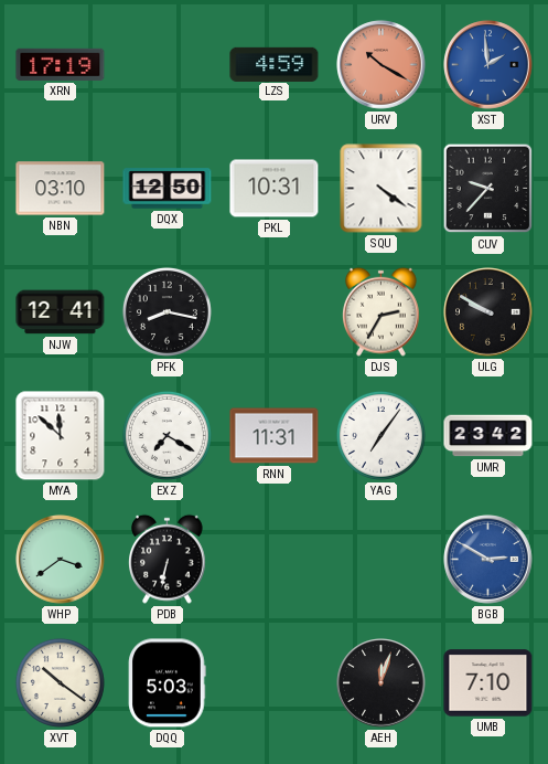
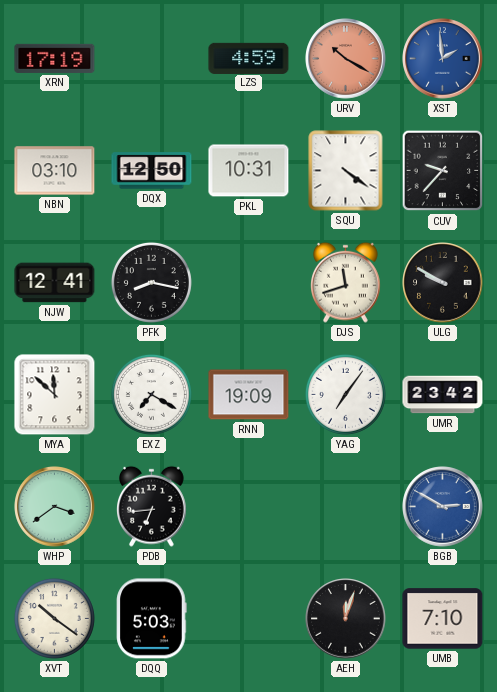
DJS: 2:35 -> 11:42
RNN: 11:31 -> 19:09
PDB: 6:32 -> 6:44
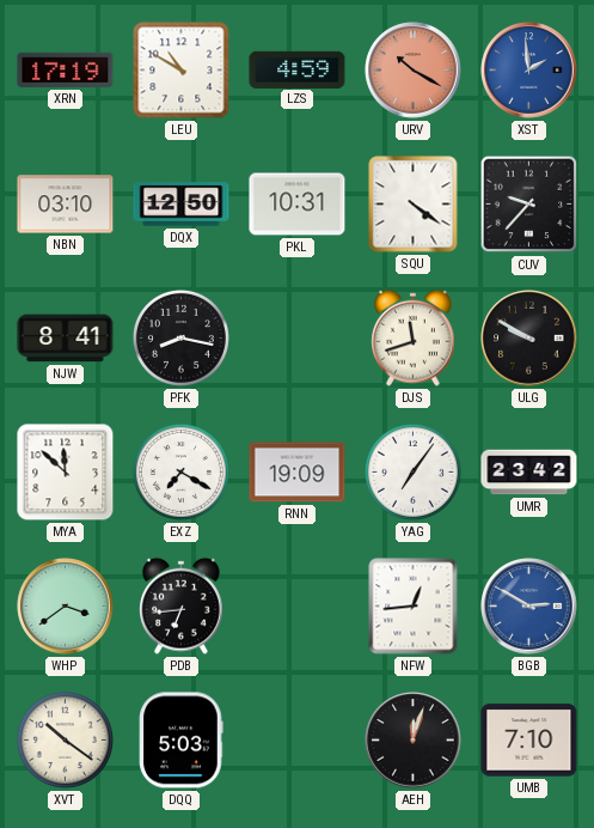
LEU: none -> 10:50
NJW: 12:41 -> 8:41
NFW: none -> 12:44
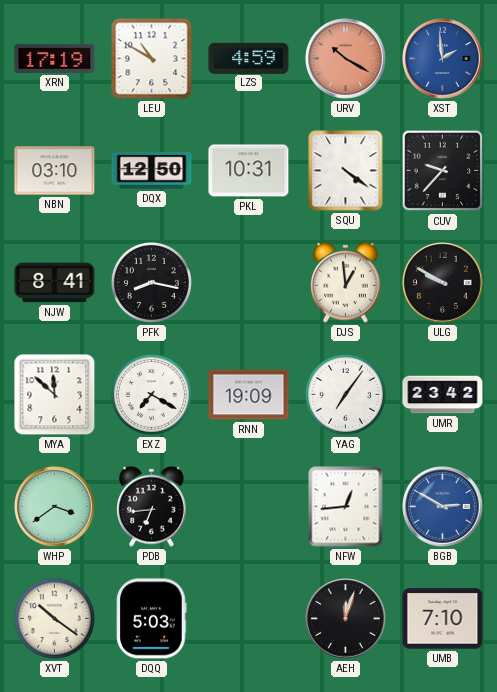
DJS: 11:42 -> 12:59
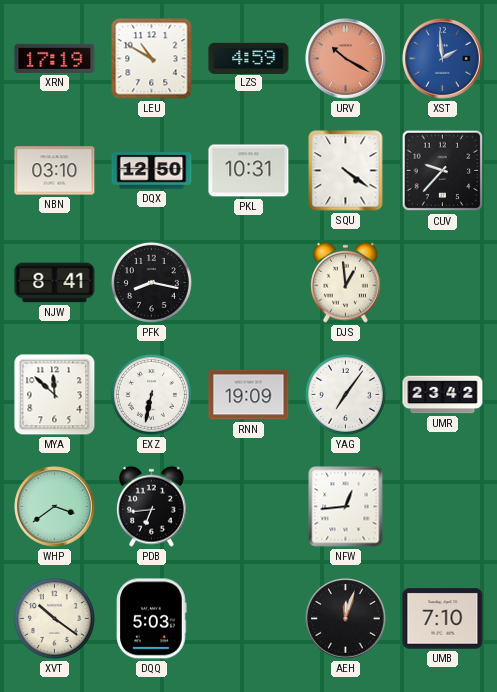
ULG: 9:50 -> none
EXZ: 7:20 -> 6:32
BGB: 2:50 -> none
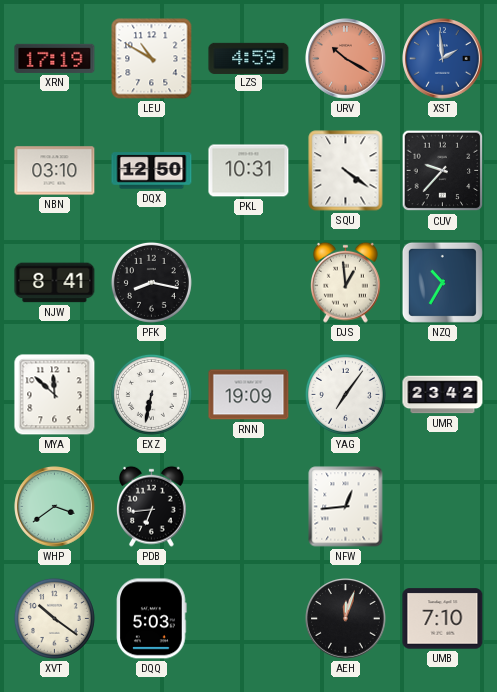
NZQ: none -> 10:35
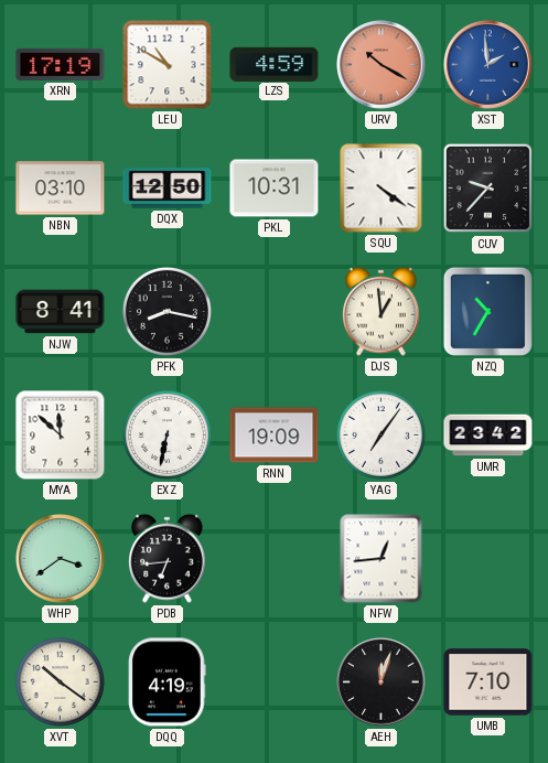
DQQ: 5:03 -> 4:19
